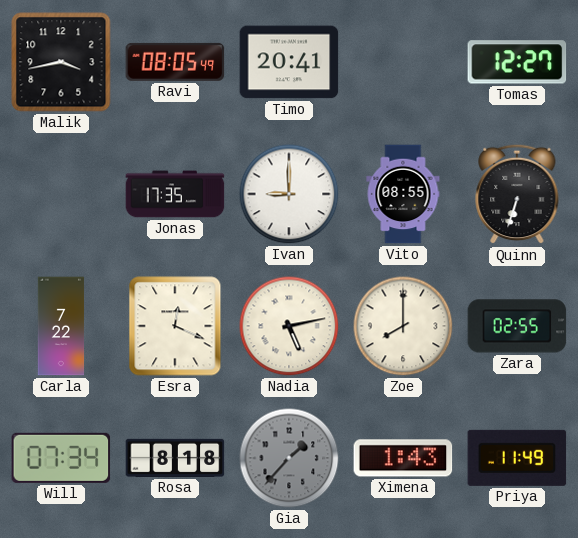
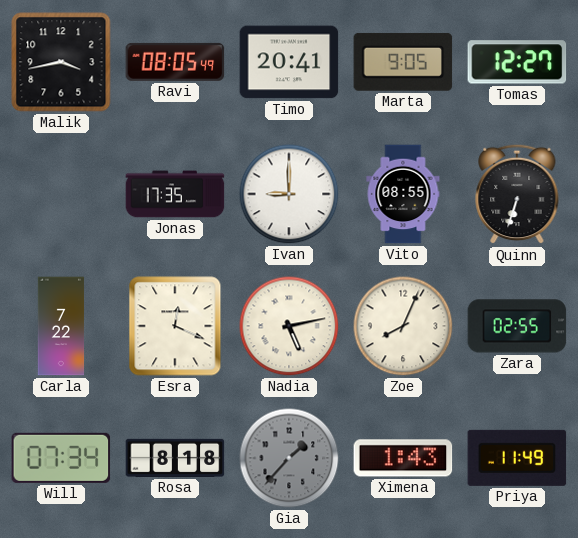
Marta: none -> 9:05
Zoe: 8:00 -> 8:04
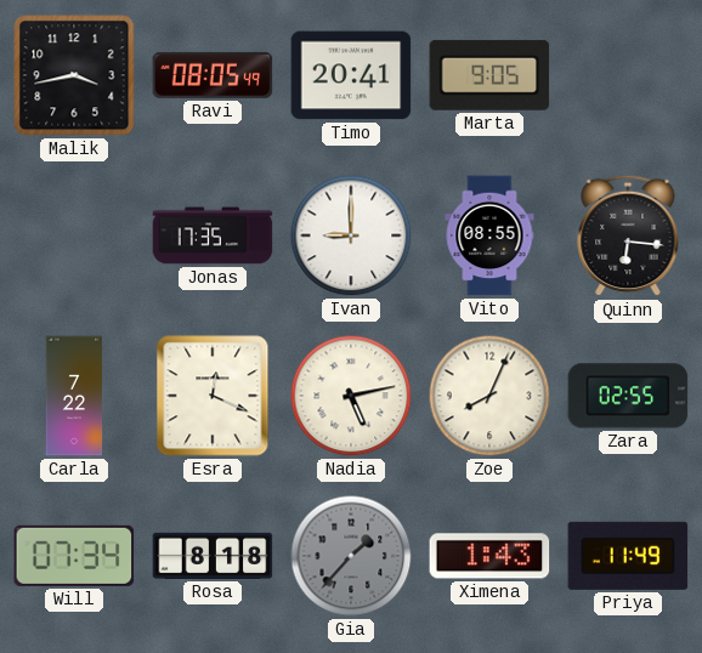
Tomas: 12:27 -> none
Quinn: 6:33 -> 6:16
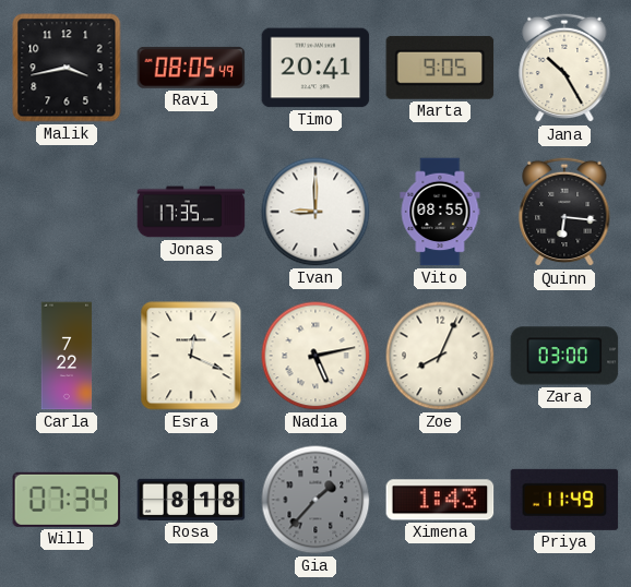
Jana: none -> 10:25
Zara: 02:55 -> 03:00
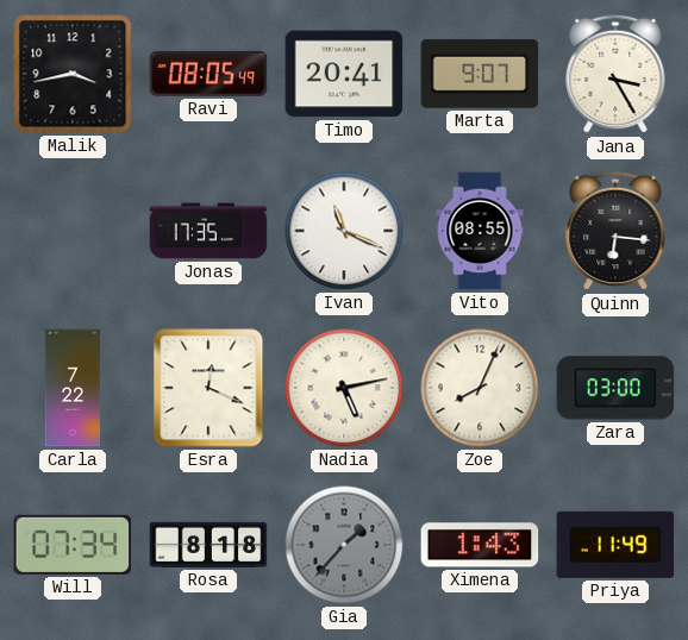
Marta: 9:05 -> 9:07
Jana: 10:25 -> 3:25
Ivan: 9:00 -> 11:19
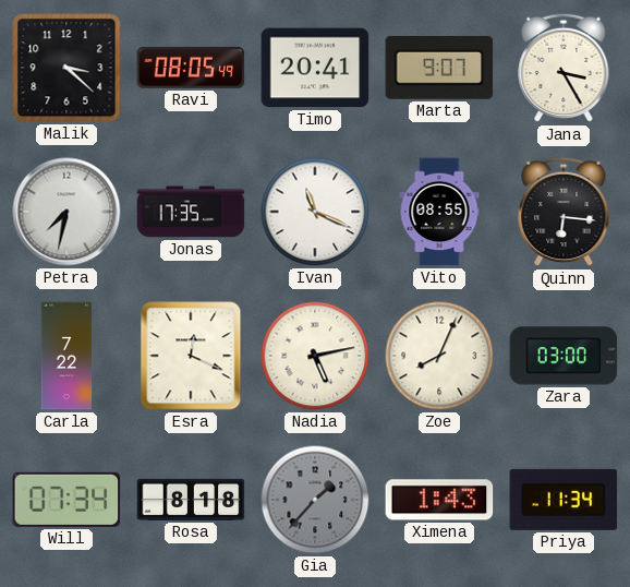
Malik: 3:43 -> 3:22
Petra: none -> 7:32
Priya: 11:49 -> 11:34
